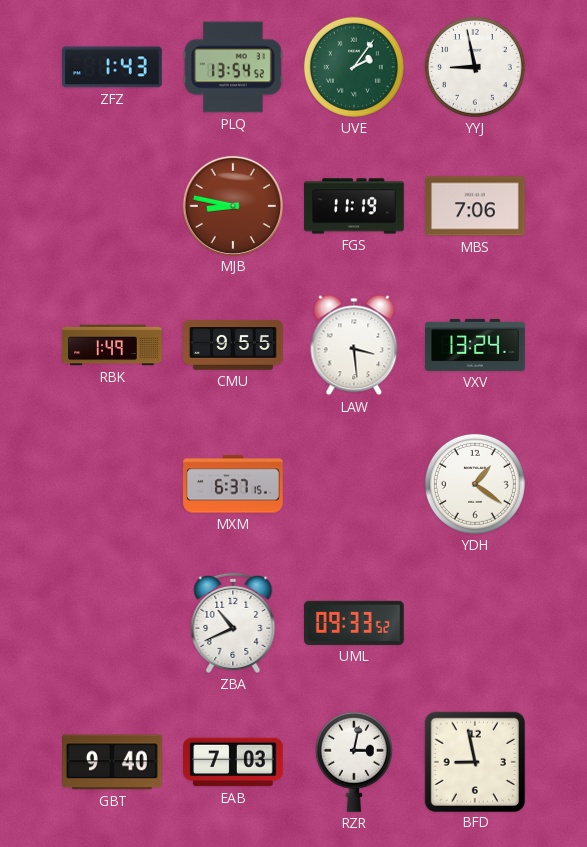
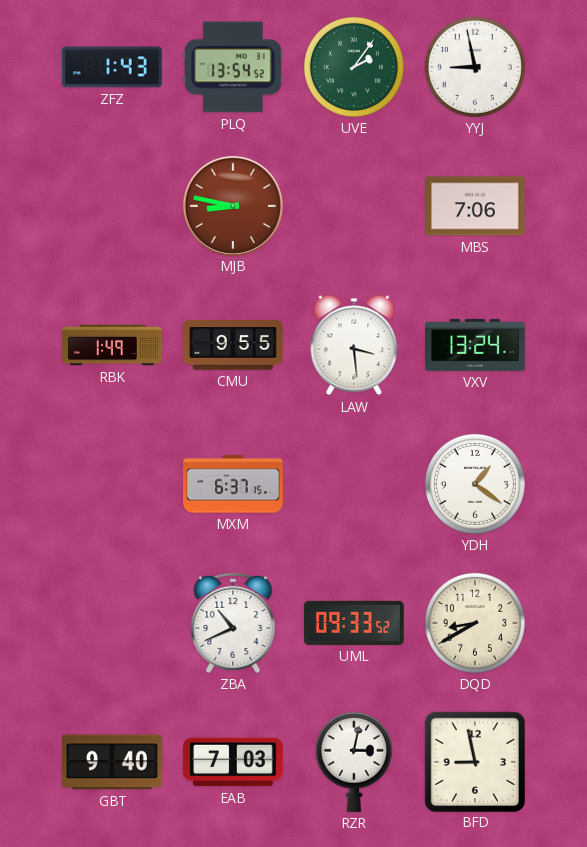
FGS: 11:19 -> none
DQD: none -> 8:40
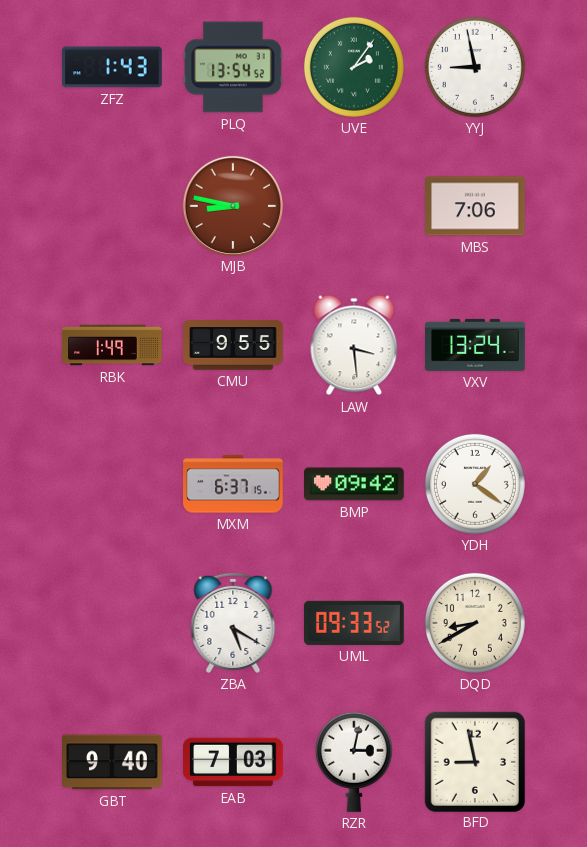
BMP: none -> 09:42
ZBA: 10:41 -> 5:20
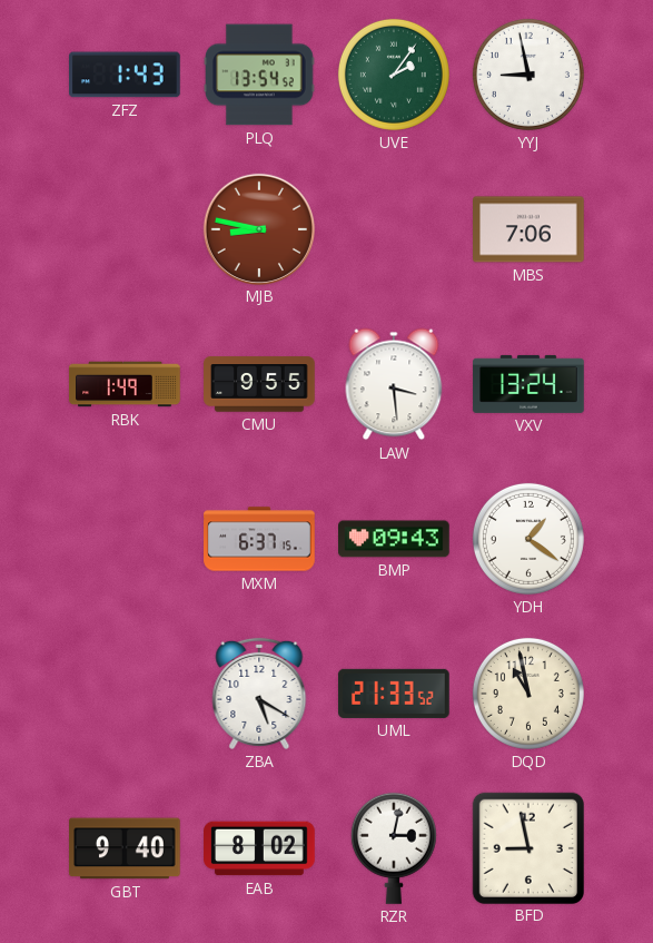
BMP: 09:42 -> 09:43
UML: 09:33 -> 21:33
DQD: 8:40 -> 10:58
EAB: 7:03 -> 8:02
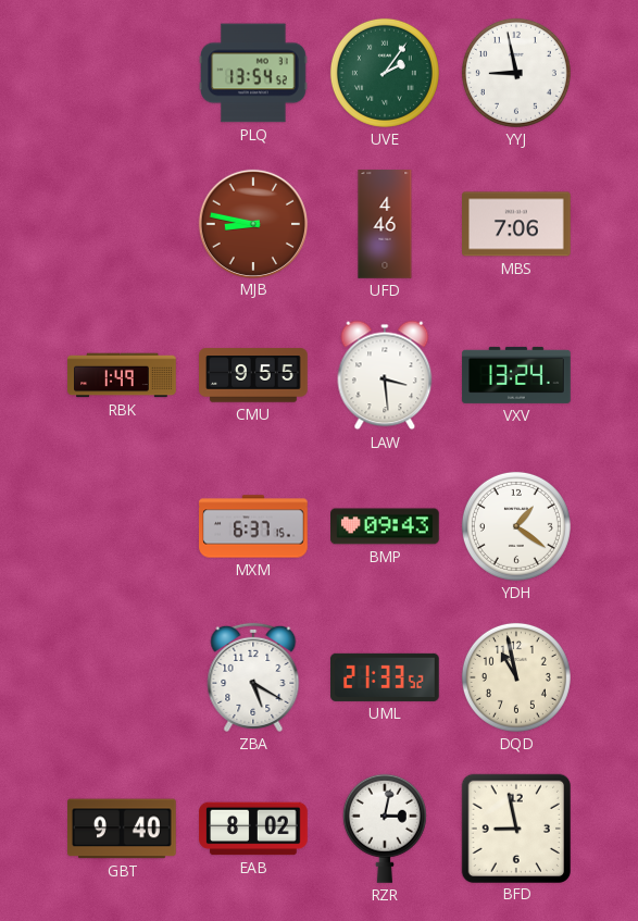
ZFZ: 1:43 -> none
UFD: none -> 4:46
